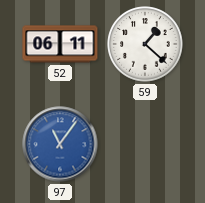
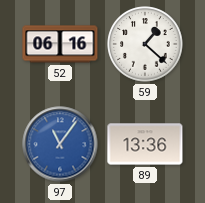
52: 06:11 -> 06:16
89: none -> 13:36
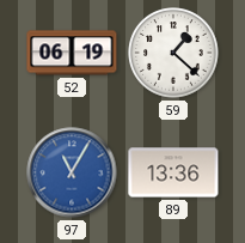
52: 06:16 -> 06:19
97: 11:06 -> 11:05
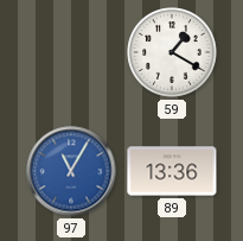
52: 06:19 -> none
59: 1:22 -> 1:20
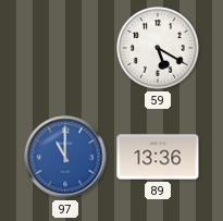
59: 1:20 -> 5:20
97: 11:05 -> 11:00
